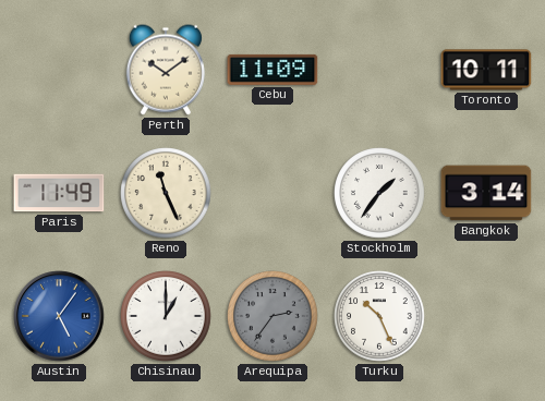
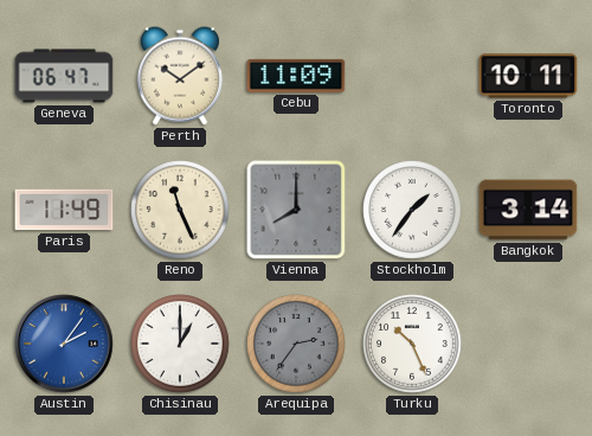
Geneva: none -> 06:47
Vienna: none -> 8:00
Austin: 5:06 -> 2:06
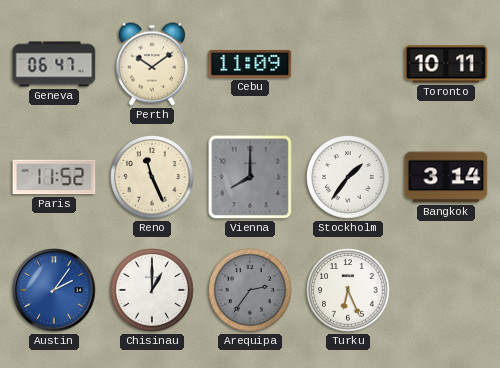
Paris: 11:49 -> 11:52
Turku: 10:26 -> 6:26
